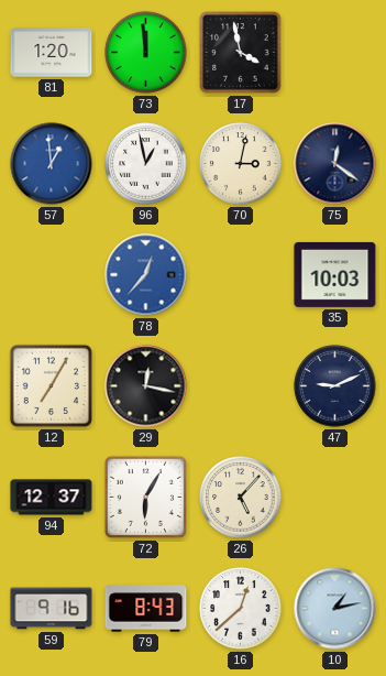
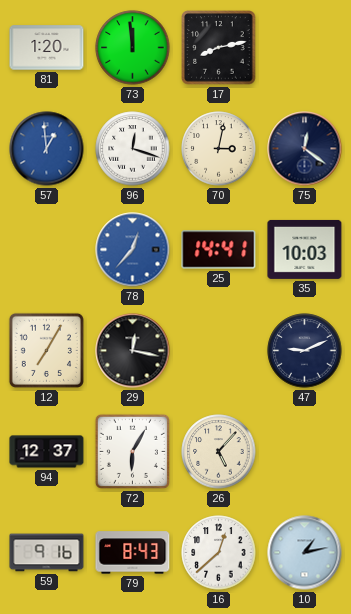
17: 3:58 -> 8:13
96: 12:58 -> 12:18
25: none -> 14:41
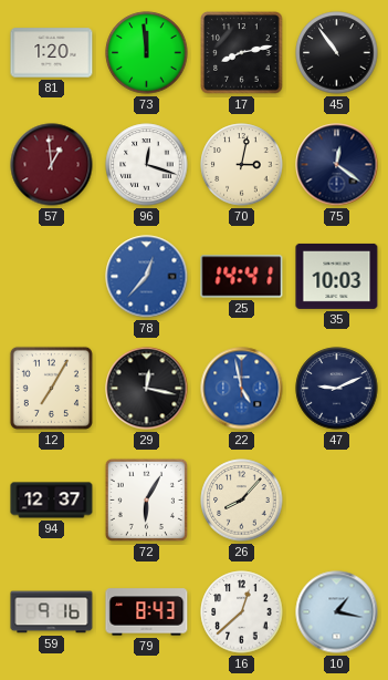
45: none -> 10:54
57 dial: blue -> burgundy
22: none -> 4:58
26: 5:07 -> 8:07
10: 1:13 -> 1:17
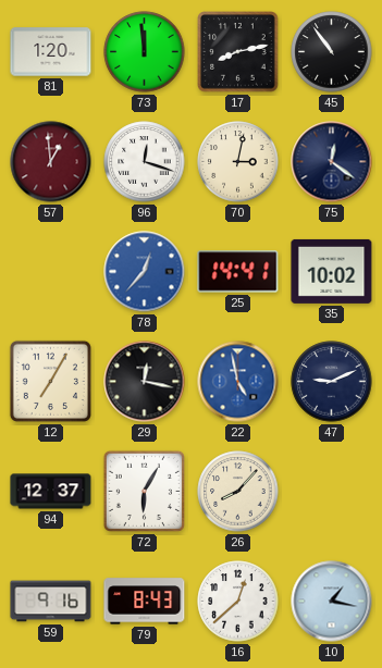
35: 10:03 -> 10:02
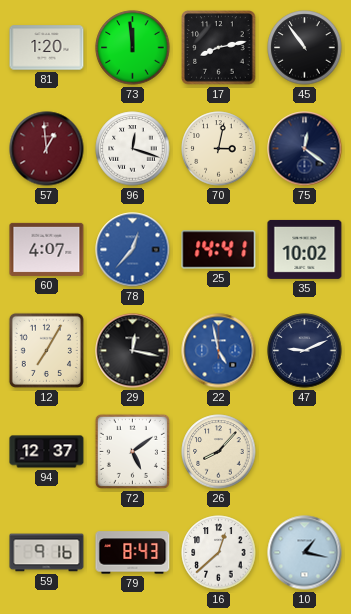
60: none -> 4:07
72: 6:05 -> 5:09
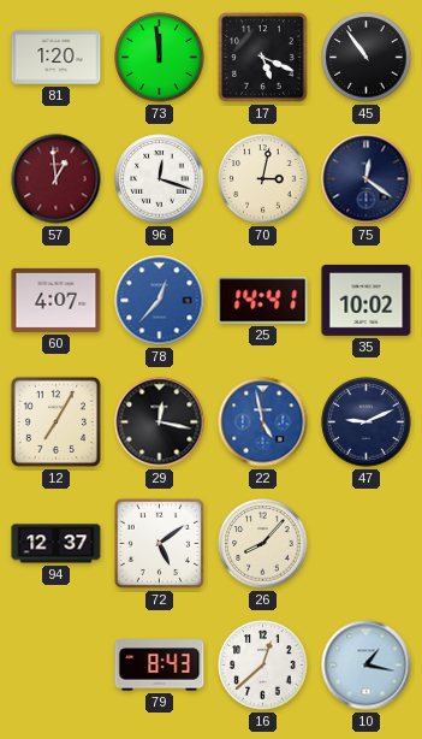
17: 8:13 -> 5:19
59: 9:16 -> none
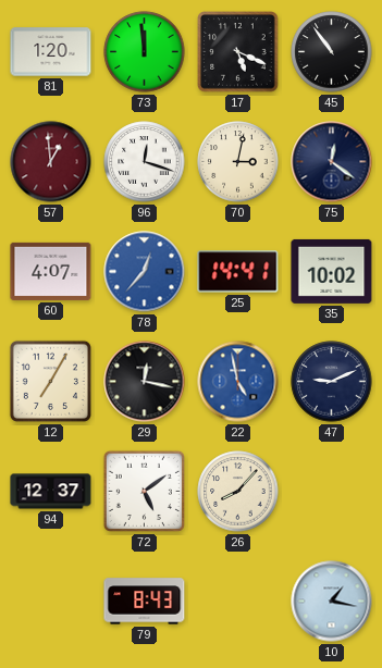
16: 12:38 -> none
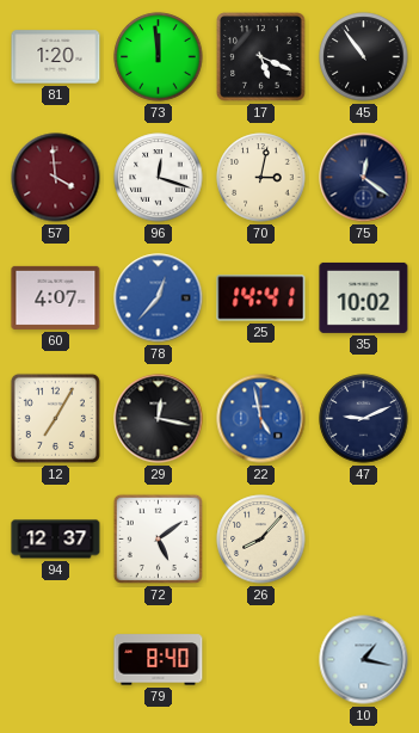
57: 12:59 -> 3:59
79: 8:43 -> 8:40
